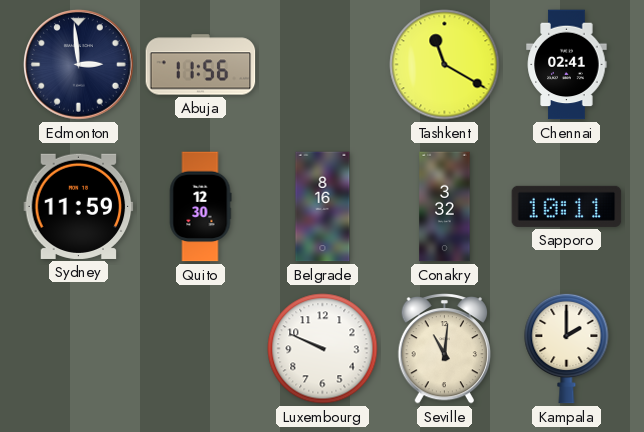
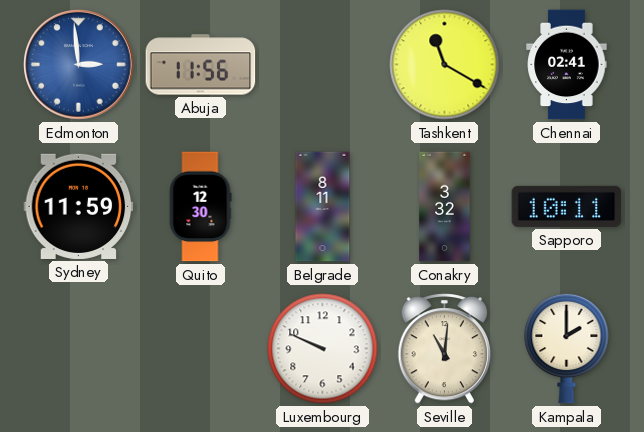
Edmonton dial: navy -> blue
Belgrade: 8:16 -> 8:11
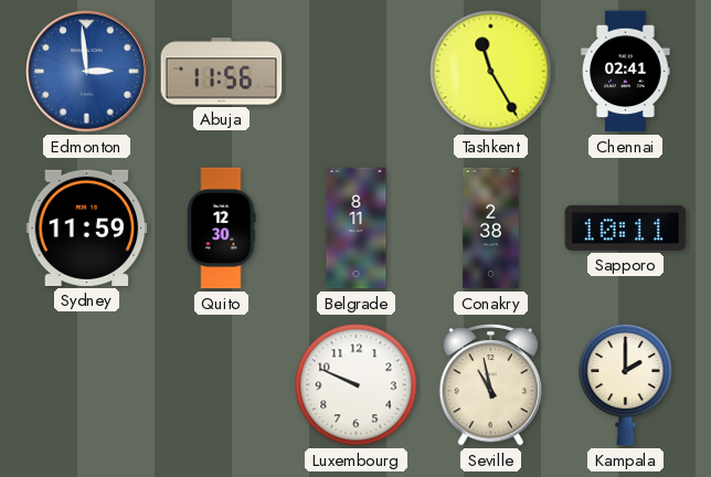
Tashkent: 11:20 -> 11:25
Conakry: 3:32 -> 2:38
Seville: 11:01 -> 10:58
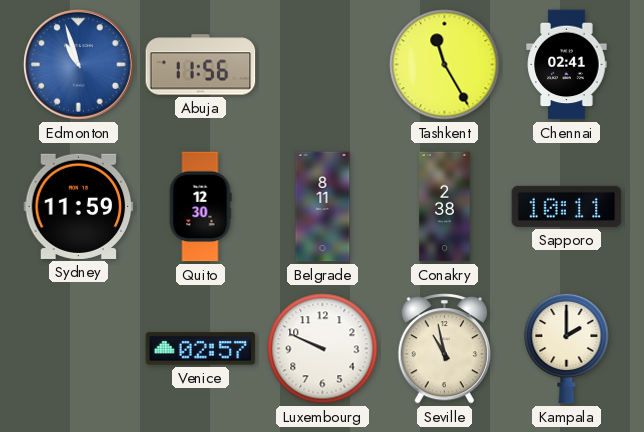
Edmonton: 2:59 -> 10:57
Venice: none -> 02:57
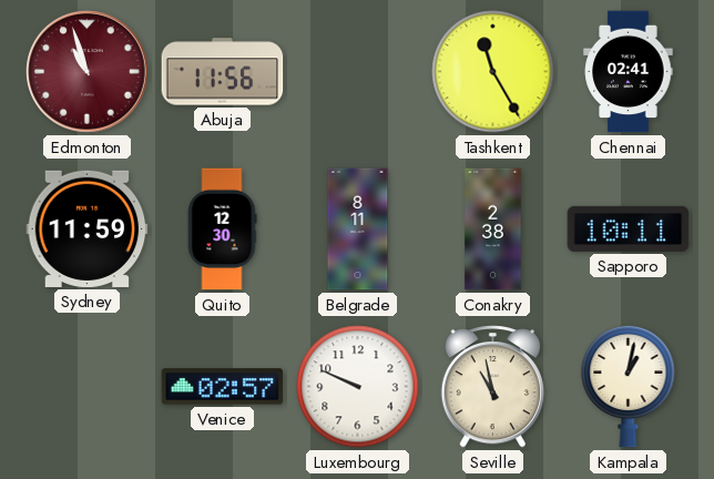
Edmonton dial: blue -> burgundy
Kampala: 2:00 -> 1:02
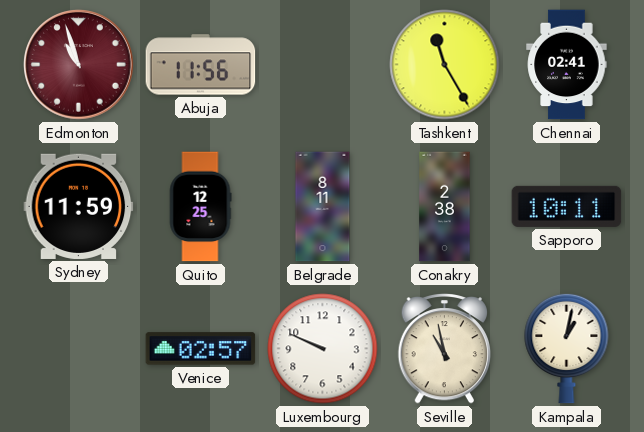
Quito: 12:30 -> 12:25
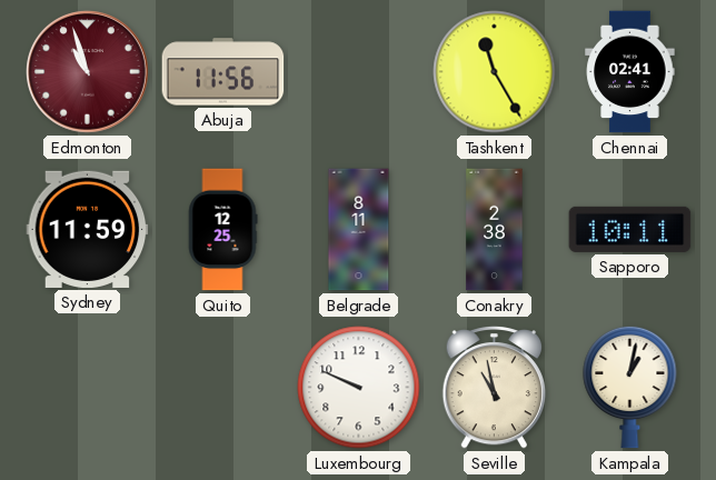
Venice: 02:57 -> none
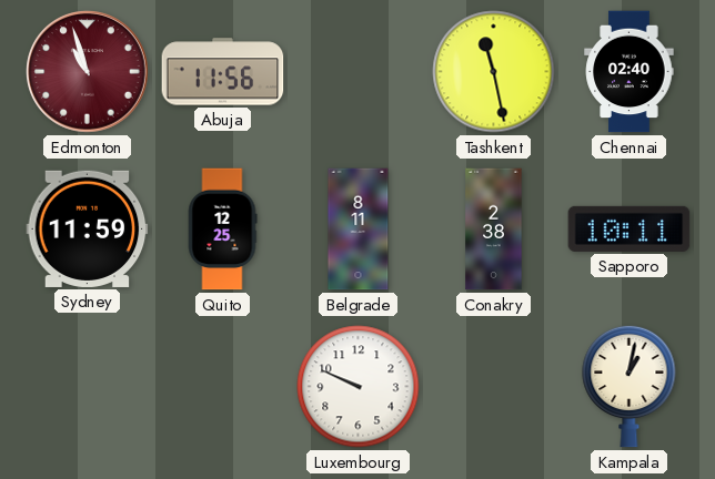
Tashkent: 11:25 -> 11:28
Chennai: 02:41 -> 02:40
Seville: 10:58 -> none
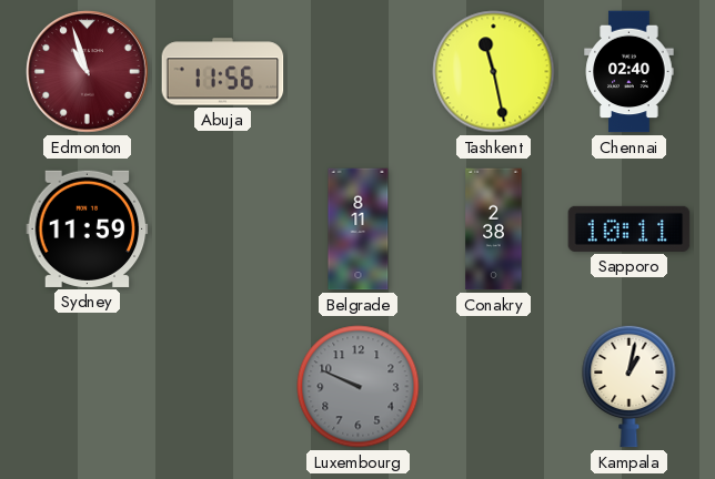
Quito: 12:25 -> none
Luxembourg dial: white -> grey
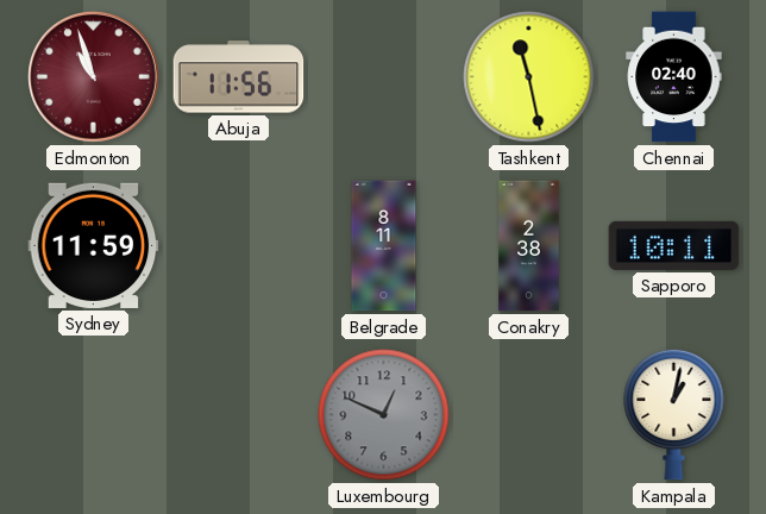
Luxembourg: 9:49 -> 12:49
